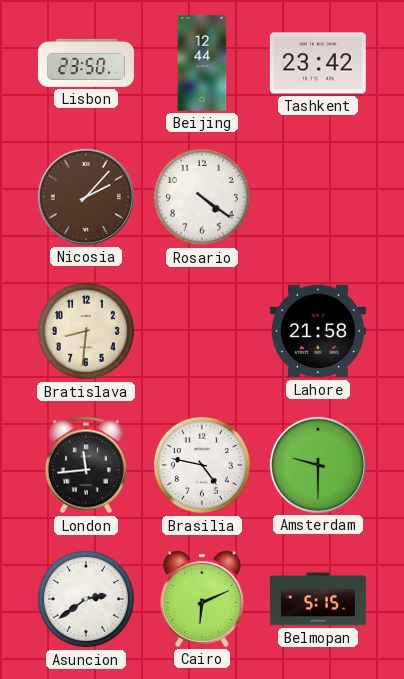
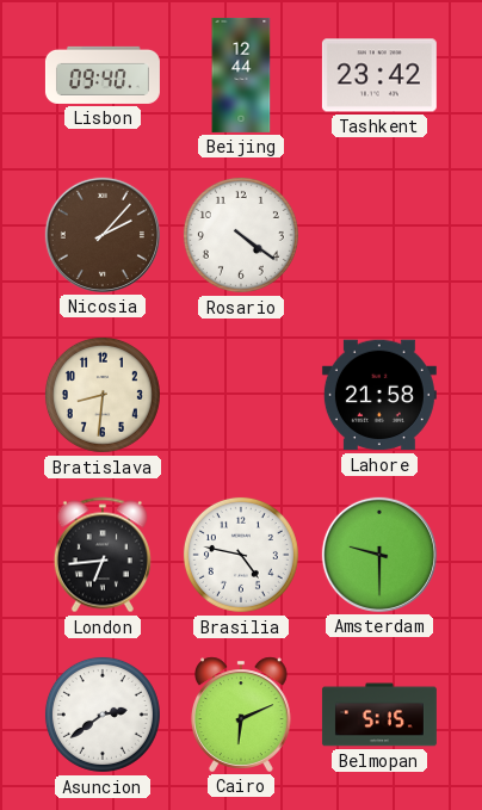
Lisbon: 23:50 -> 09:40
London: 11:44 -> 6:44
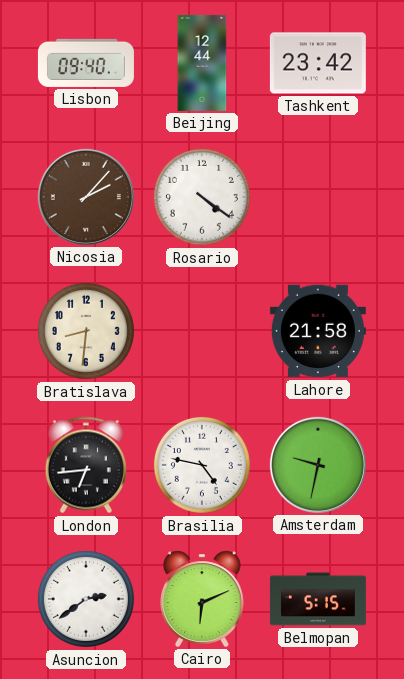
Amsterdam: 9:30 -> 9:32
